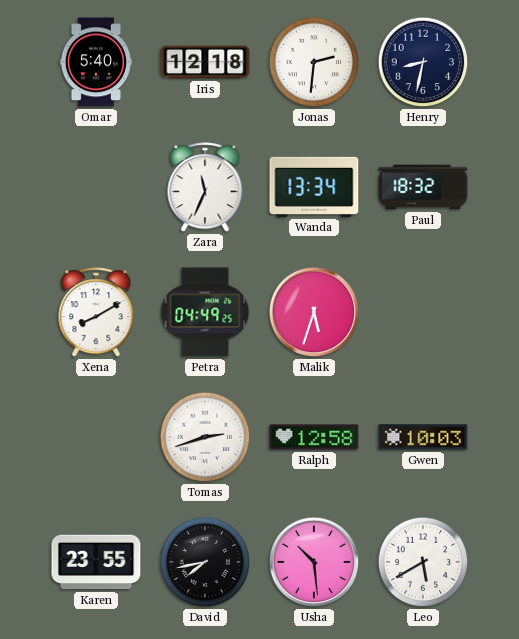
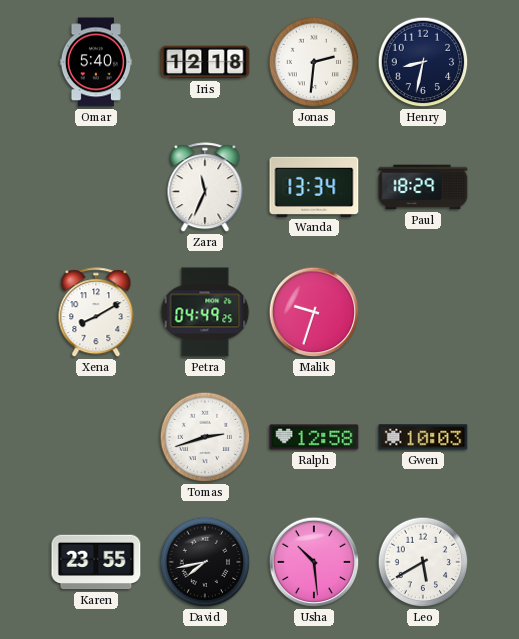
Paul: 18:32 -> 18:29
Malik: 5:33 -> 9:33
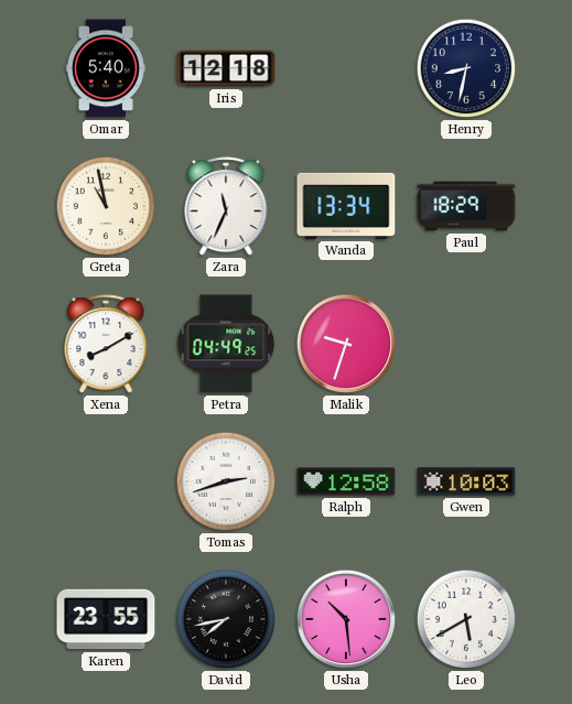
Jonas: 2:31 -> none
Greta: none -> 10:58
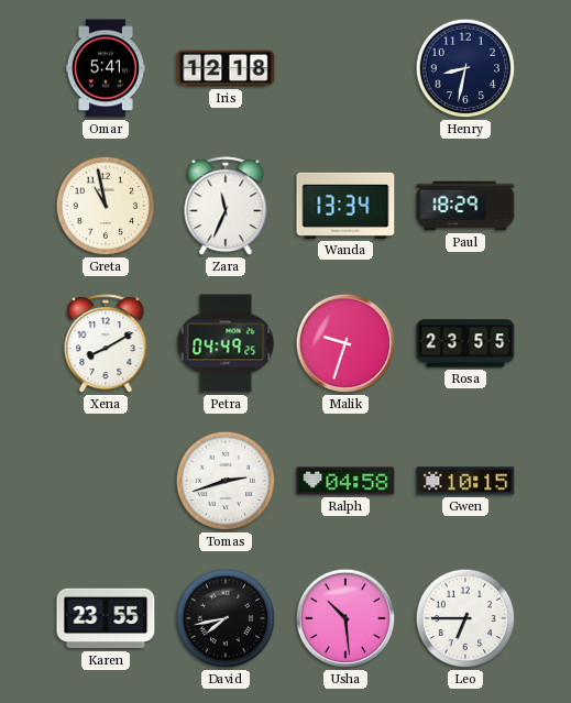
Omar: 5:40 -> 5:41
Rosa: none -> 23:55
Ralph: 12:58 -> 04:58
Gwen: 10:03 -> 10:15
Leo: 5:40 -> 6:45
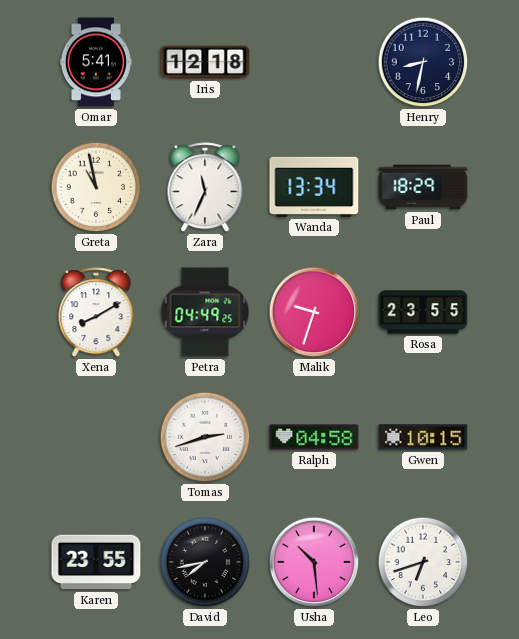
Leo: 6:45 -> 6:42
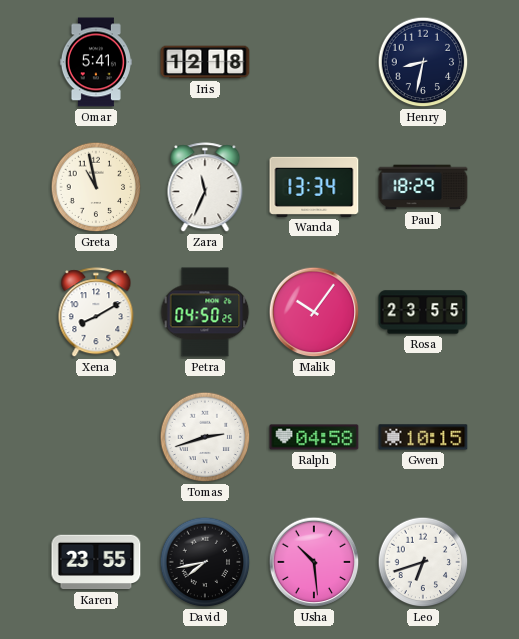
Petra: 04:49 -> 04:50
Malik: 9:33 -> 10:06
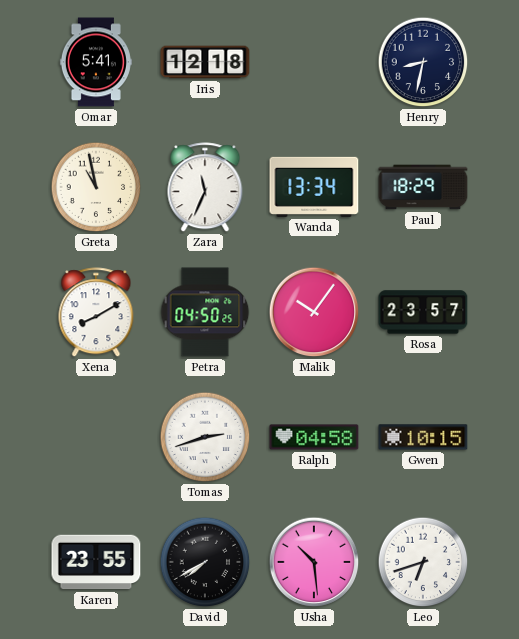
Rosa: 23:55 -> 23:57
David: 7:43 -> 7:40
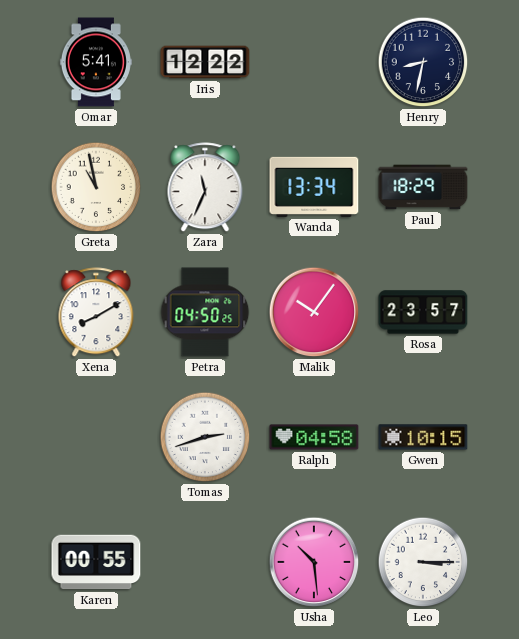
Iris: 12:18 -> 12:22
Karen: 23:55 -> 00:55
David: 7:40 -> none
Leo: 6:42 -> 3:15
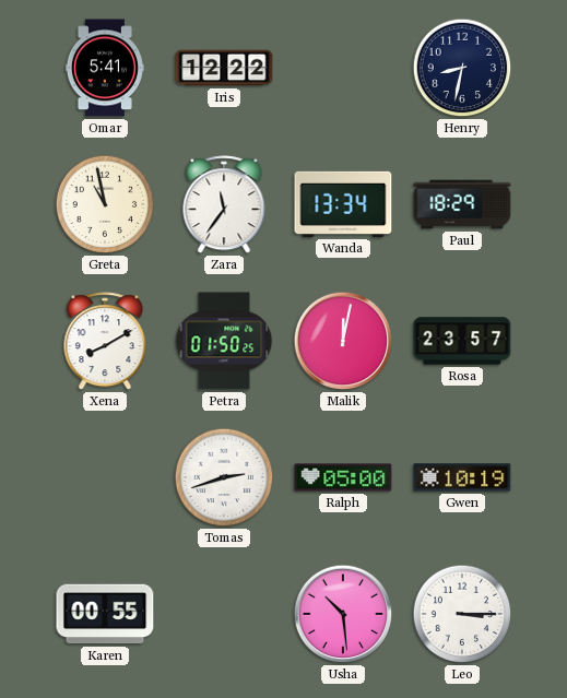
Zara: 11:34 -> 11:36
Petra: 04:50 -> 01:50
Malik: 10:06 -> 12:02
Ralph: 04:58 -> 05:00
Gwen: 10:15 -> 10:19
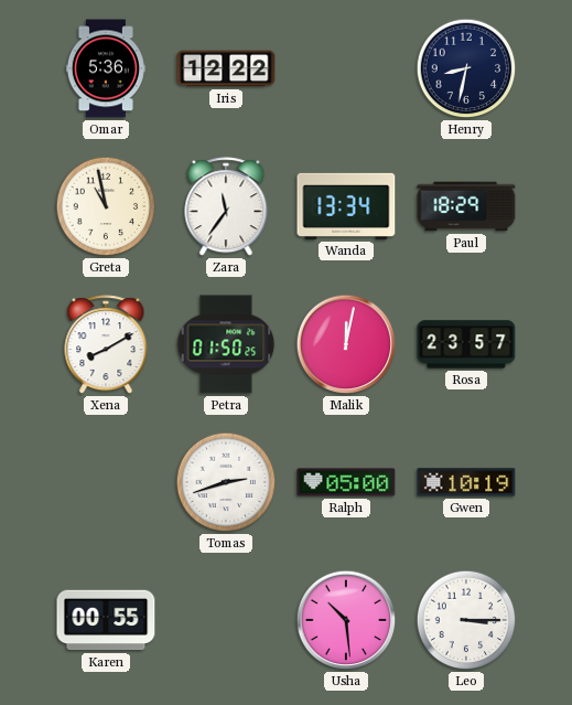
Omar: 5:41 -> 5:36
